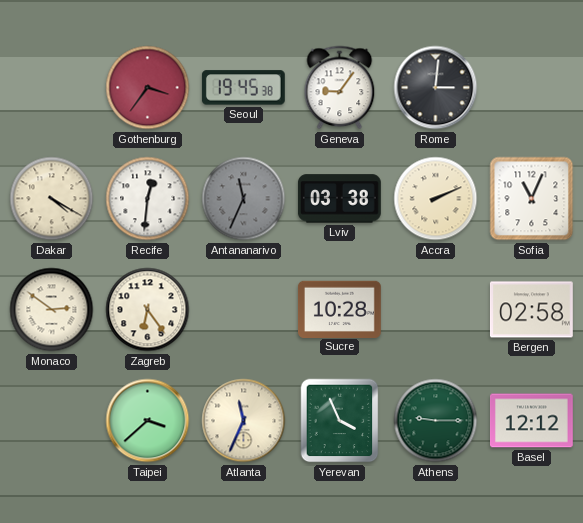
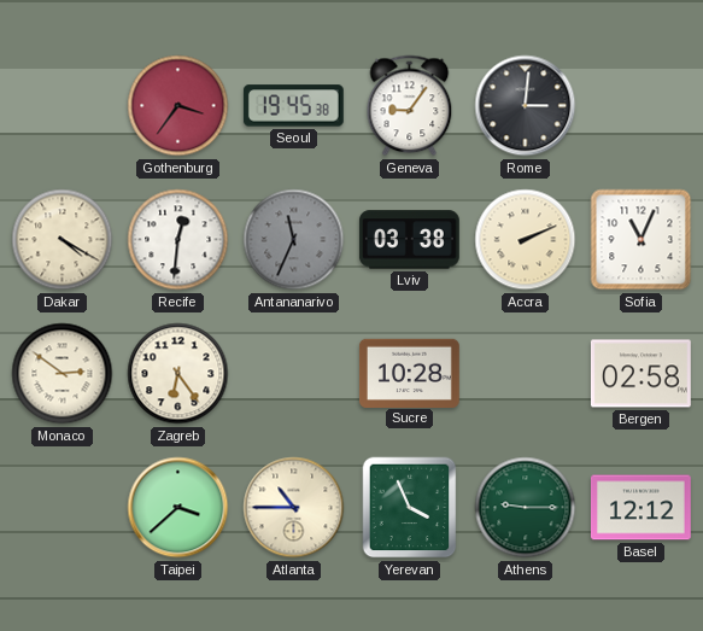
Atlanta: 11:34 -> 10:45
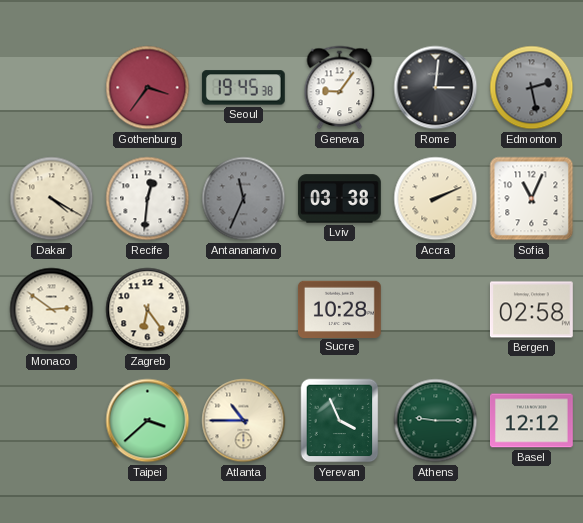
Edmonton: none -> 2:28
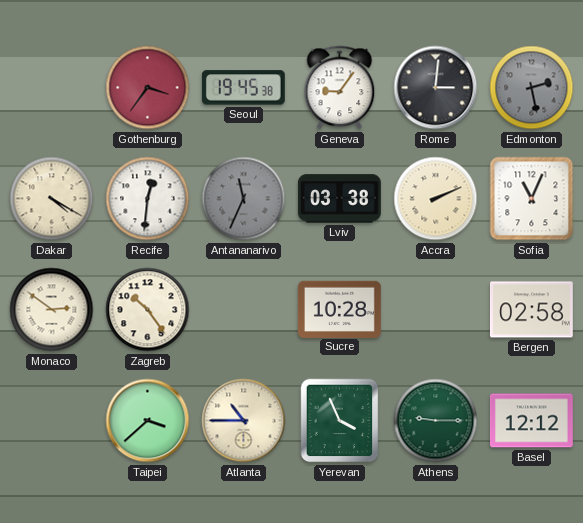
Zagreb: 6:24 -> 10:24
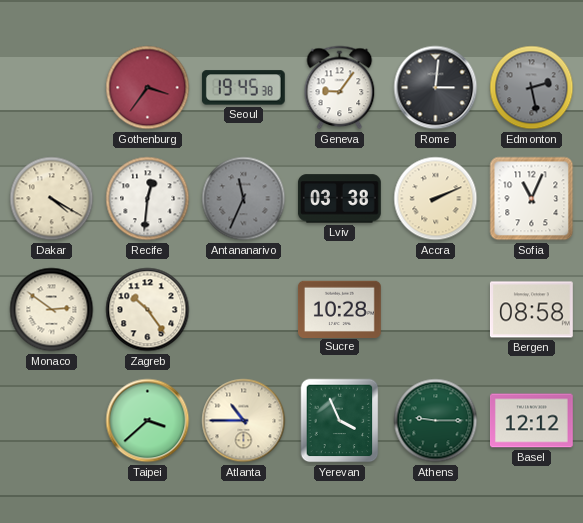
Bergen: 02:58 -> 08:58
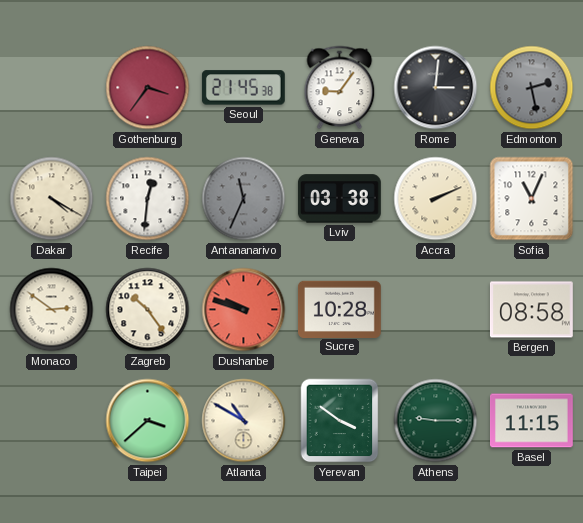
Seoul: 19:45 -> 21:45
Dushanbe: none -> 9:48
Atlanta: 10:45 -> 10:50
Yerevan: 3:56 -> 3:51
Basel: 12:12 -> 11:15
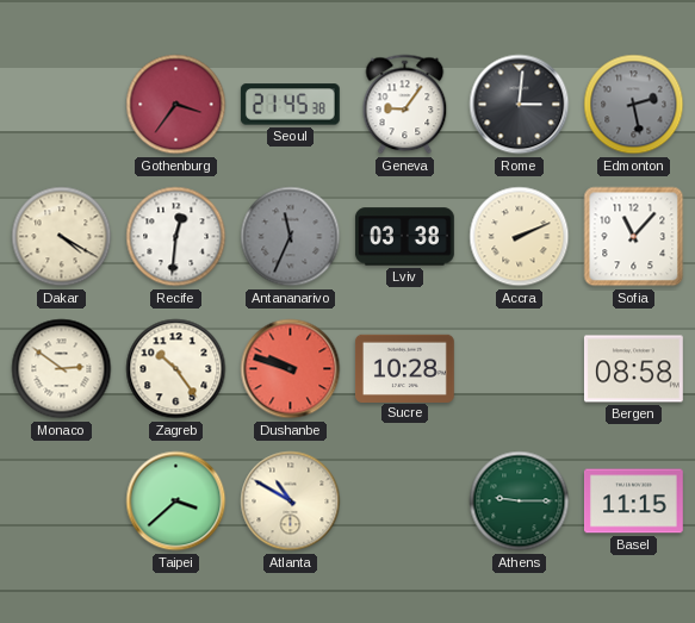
Sofia: 11:04 -> 11:07
Yerevan: 3:51 -> none
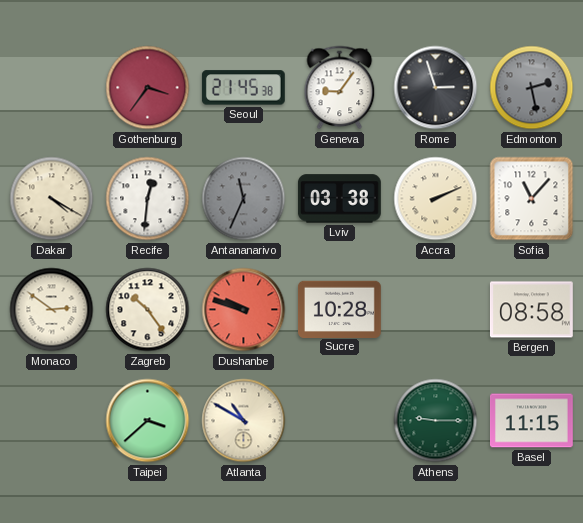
Rome: 3:01 -> 2:57
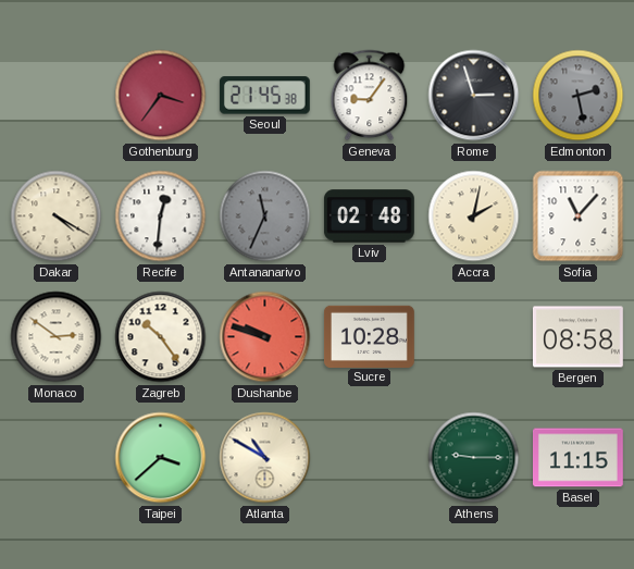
Lviv: 03:38 -> 02:48
Accra: 2:11 -> 2:02
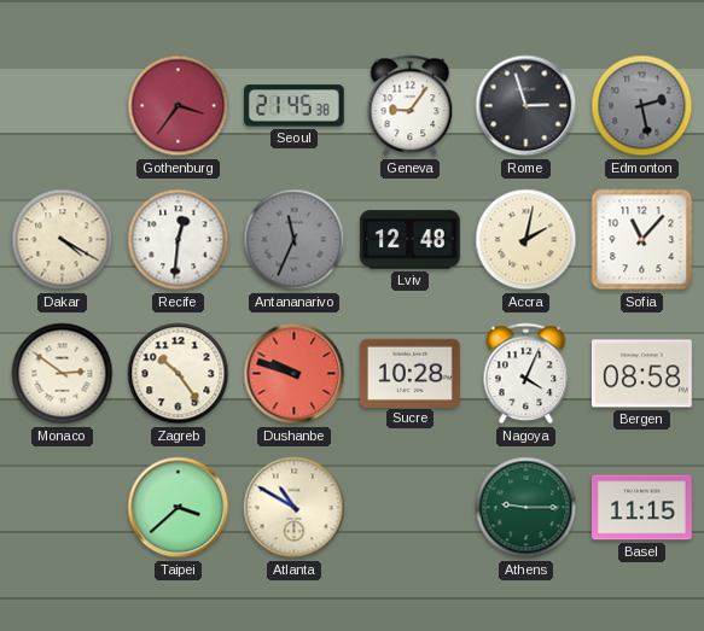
Lviv: 02:48 -> 12:48
Nagoya: none -> 4:04
